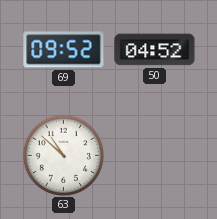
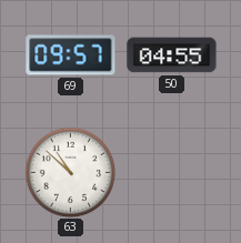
69: 09:52 -> 09:57
50: 04:52 -> 04:55
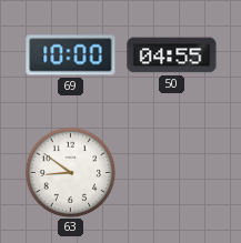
69: 09:57 -> 10:00
63: 10:52 -> 8:51
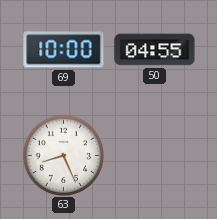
63: 8:51 -> 8:26
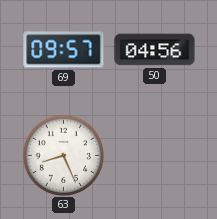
69: 10:00 -> 09:57
50: 04:55 -> 04:56
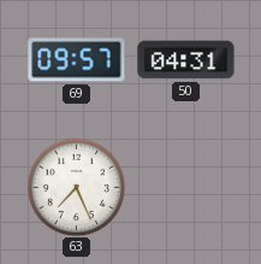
50: 04:56 -> 04:31
63: 8:26 -> 7:26
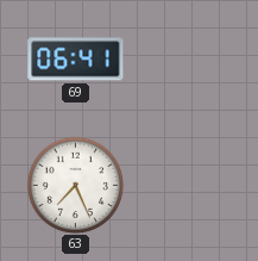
69: 09:57 -> 06:41
50: 04:31 -> none
